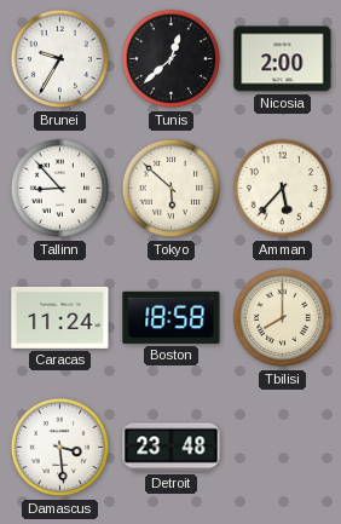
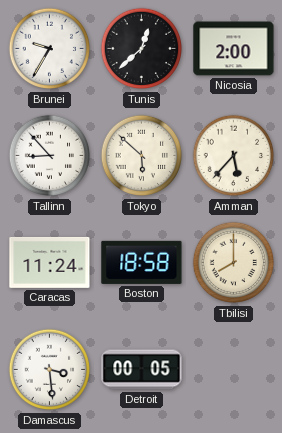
Detroit: 23:48 -> 00:05
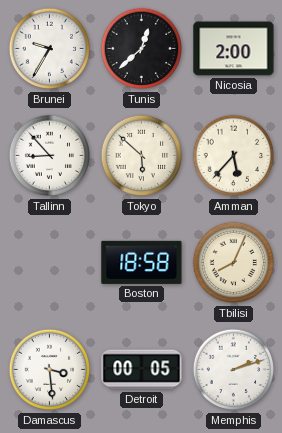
Caracas: 11:24 -> none
Tbilisi: 8:00 -> 8:04
Memphis: none -> 2:12
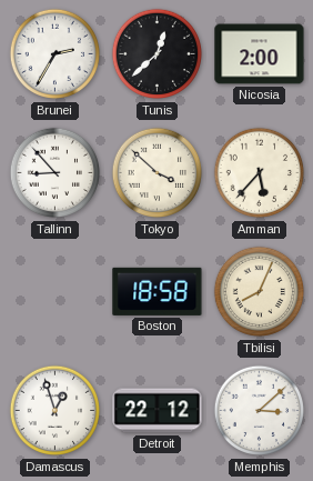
Brunei: 9:35 -> 2:35
Tokyo: 5:52 -> 3:52
Damascus: 3:29 -> 12:57
Detroit: 00:05 -> 22:12
Memphis: 2:12 -> 3:08
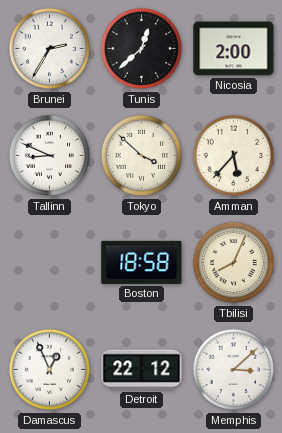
Tallinn: 8:53 -> 8:49
Damascus: 12:57 -> 12:56
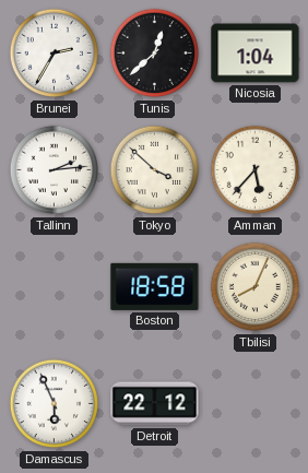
Nicosia: 2:00 -> 1:04
Tallinn: 8:49 -> 2:14
Damascus: 12:56 -> 5:56
Memphis: 3:08 -> none
